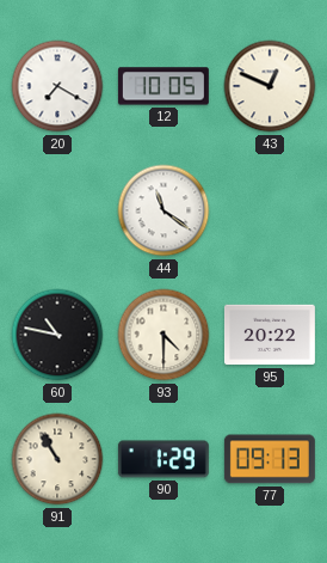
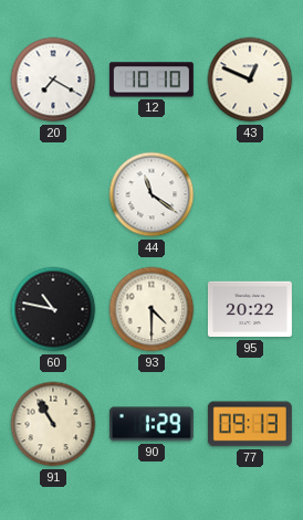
12: 10:05 -> 10:10
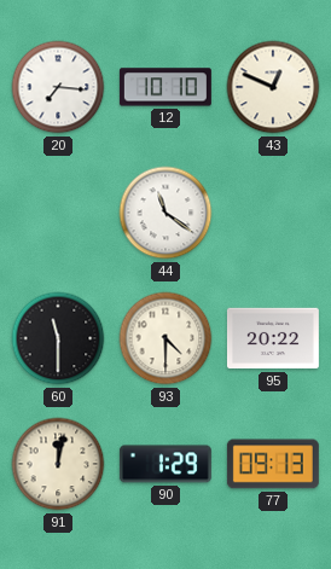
20: 7:20 -> 7:16
60: 10:47 -> 11:30
91: 10:55 -> 12:02
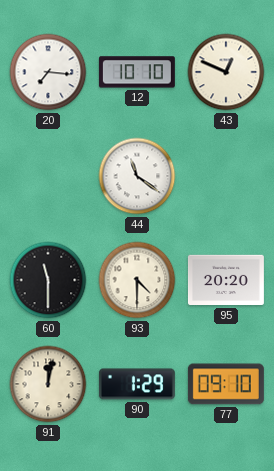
95: 20:22 -> 20:20
77: 09:13 -> 09:10
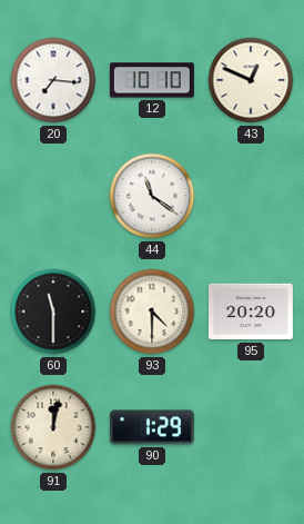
77: 09:10 -> none
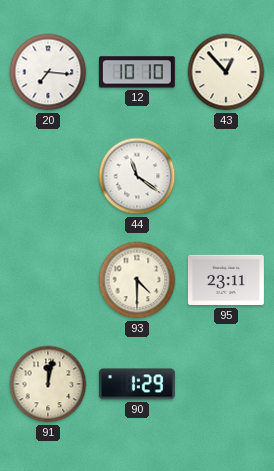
43: 12:49 -> 12:53
60: 11:30 -> none
95: 20:20 -> 23:11
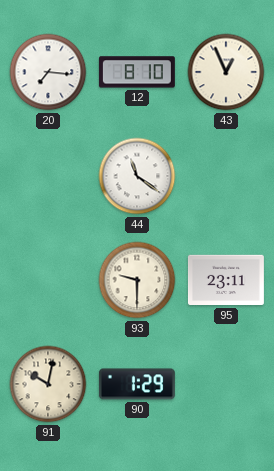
12: 10:10 -> 8:10
43: 12:53 -> 12:56
93: 4:30 -> 9:30
91: 12:02 -> 10:02
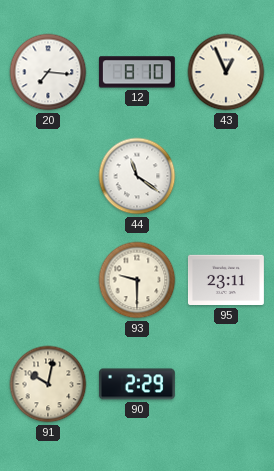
90: 1:29 -> 2:29
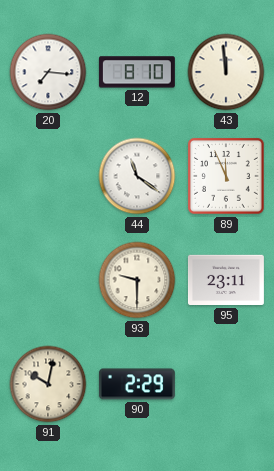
43: 12:56 -> 11:59
89: none -> 11:56
